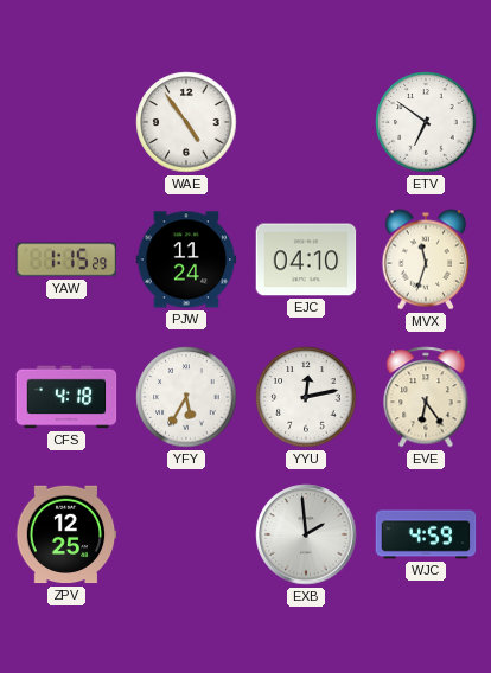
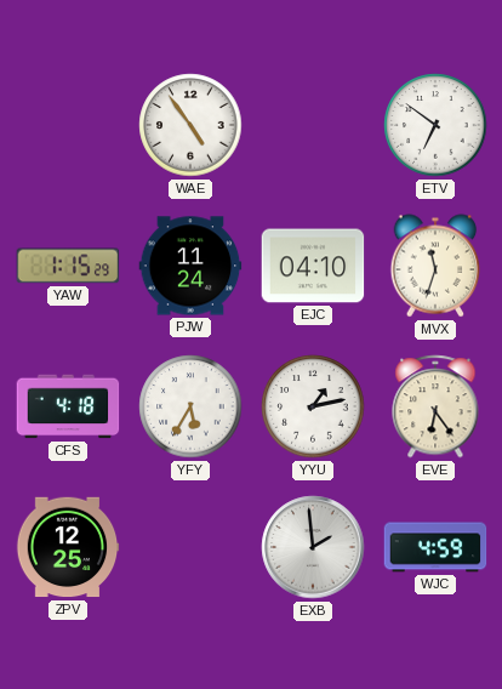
YYU: 12:13 -> 1:13
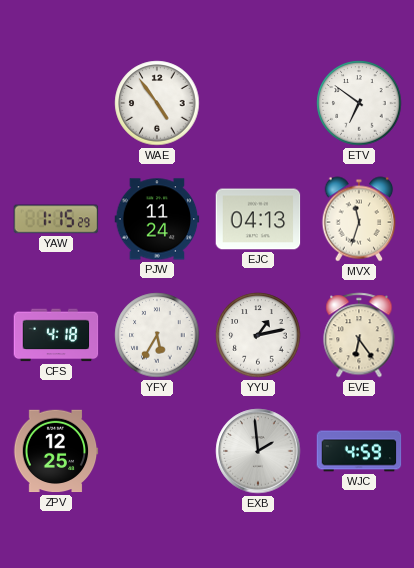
EJC: 04:10 -> 04:13
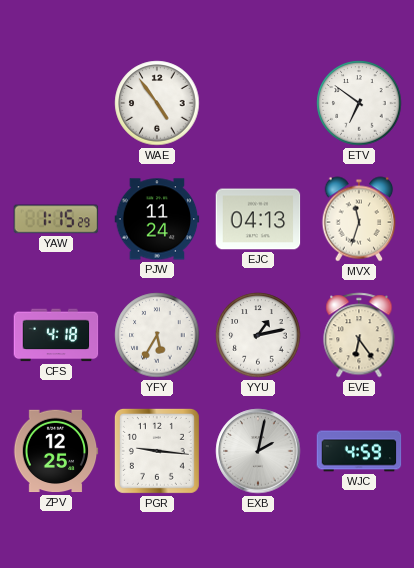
PGR: none -> 9:16
EXB: 1:59 -> 2:02
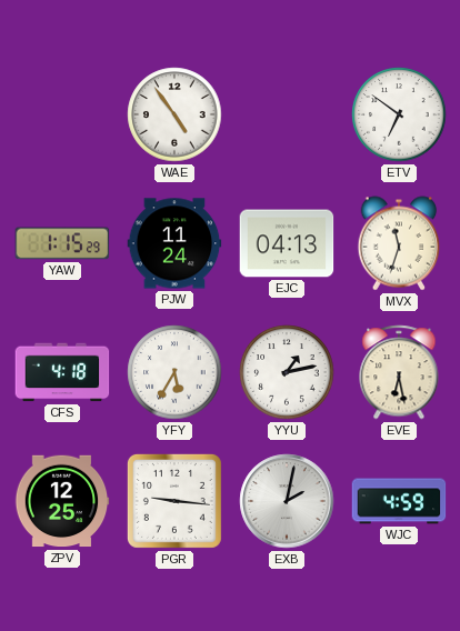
EVE: 6:24 -> 6:28
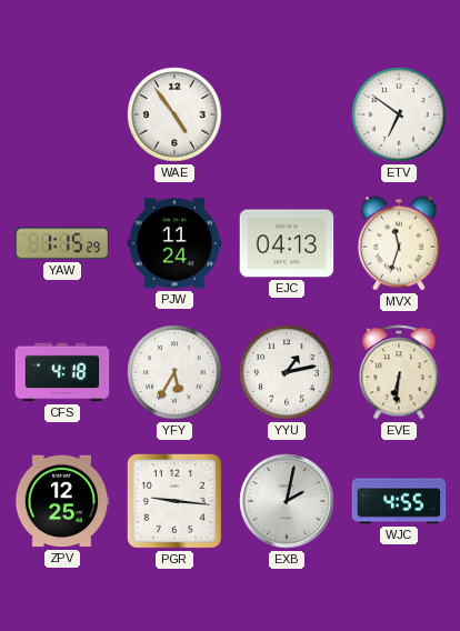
EVE: 6:28 -> 6:31
WJC: 4:59 -> 4:55
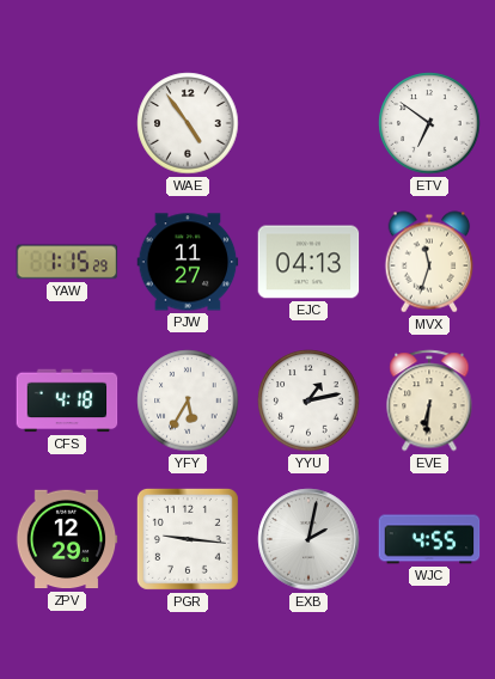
PJW: 11:24 -> 11:27
ZPV: 12:25 -> 12:29
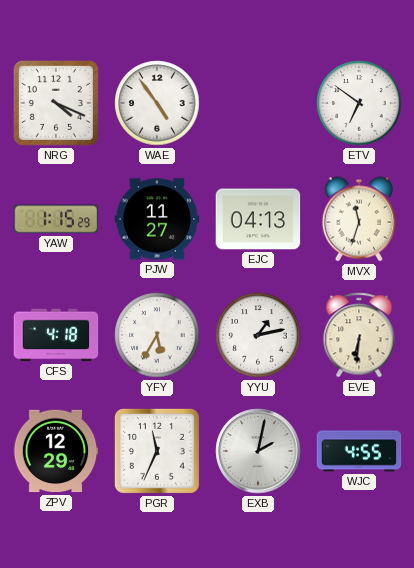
NRG: none -> 4:19
PGR: 9:16 -> 11:34
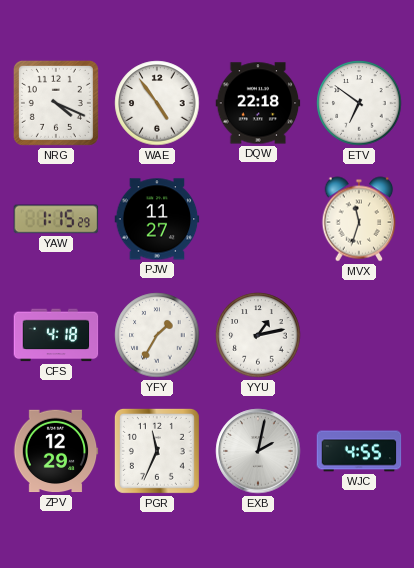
DQW: none -> 22:18
EJC: 04:13 -> none
YFY: 5:35 -> 1:35
EVE: 6:31 -> none
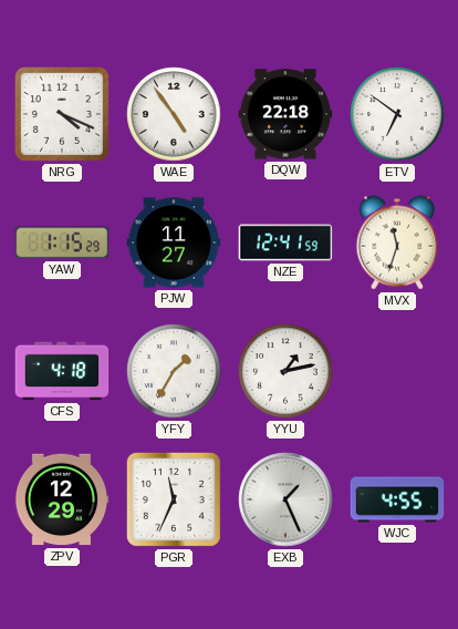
NZE: none -> 12:41
EXB: 2:02 -> 1:26
